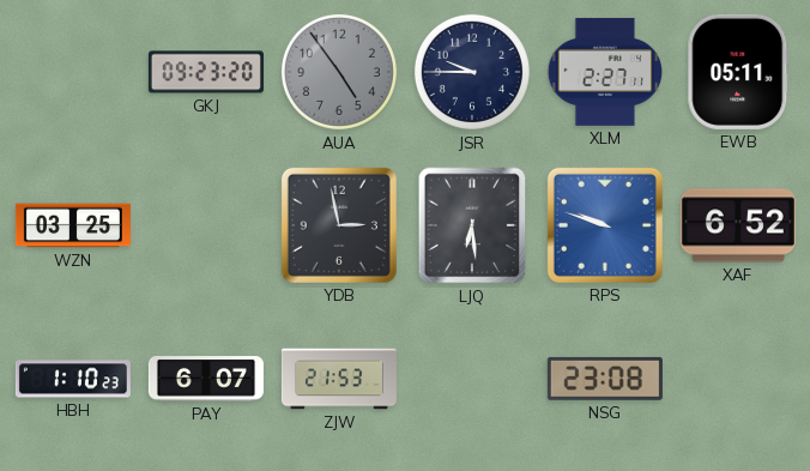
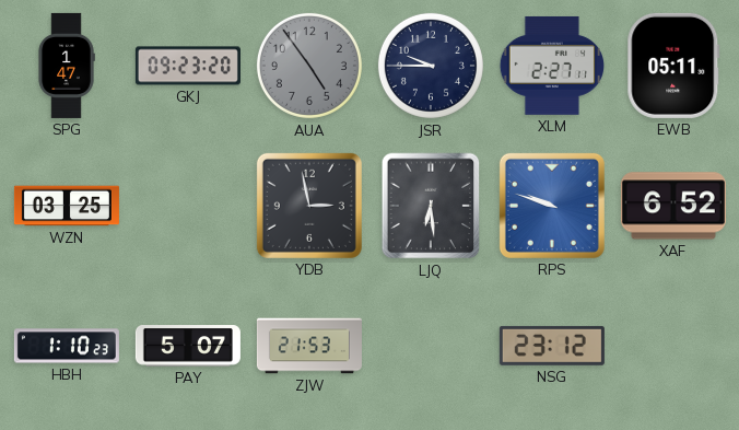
SPG: none -> 1:47
PAY: 6:07 -> 5:07
NSG: 23:08 -> 23:12
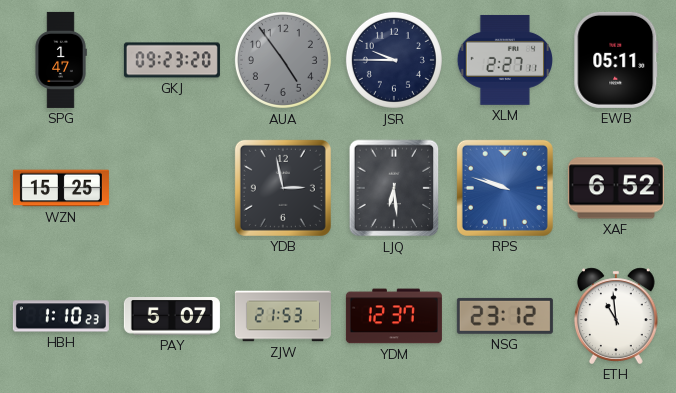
WZN: 03:25 -> 15:25
YDM: none -> 12:37
ETH: none -> 10:59
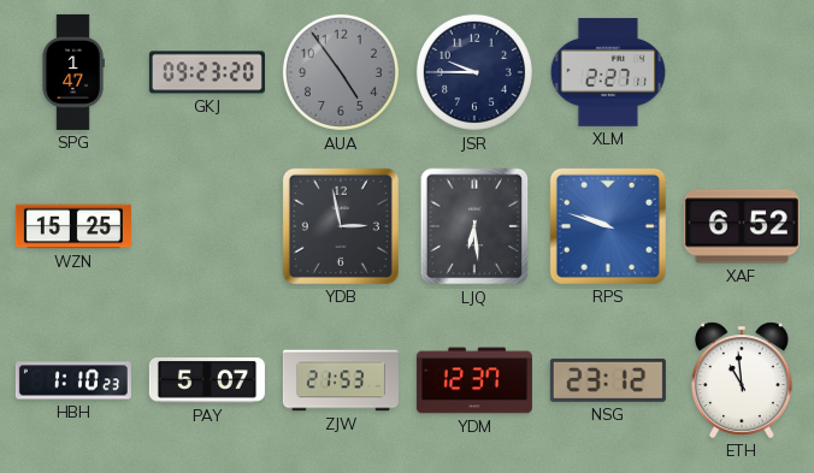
EWB: 05:11 -> none
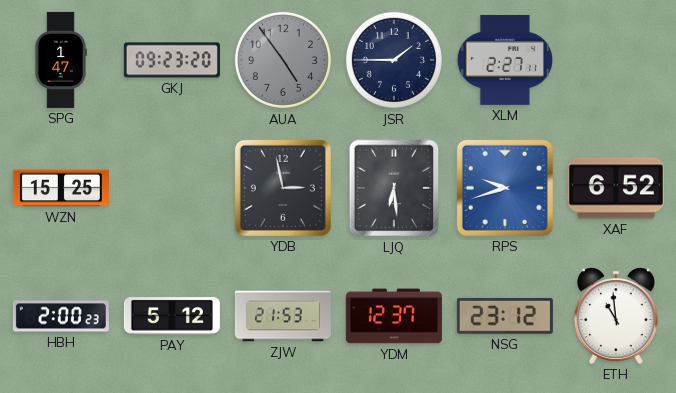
JSR: 9:45 -> 1:45
RPS: 9:48 -> 9:42
HBH: 1:10 -> 2:00
PAY: 5:07 -> 5:12
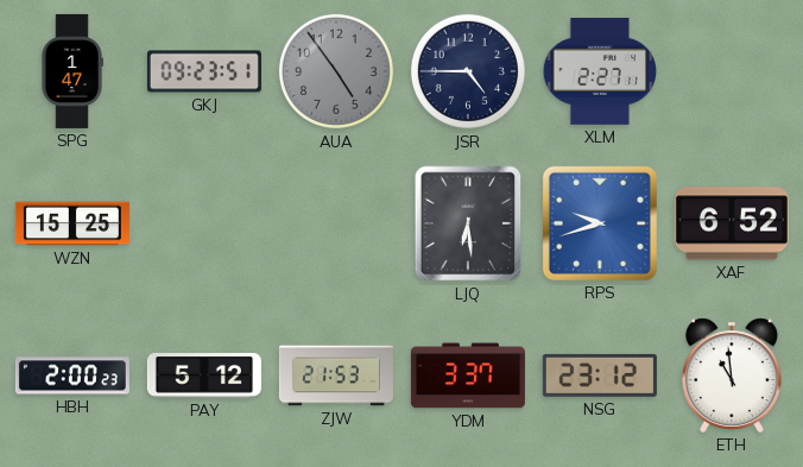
GKJ: 09:23:20 -> 09:23:51
JSR: 1:45 -> 4:45
YDB: 2:58 -> none
YDM: 12:37 -> 3:37
